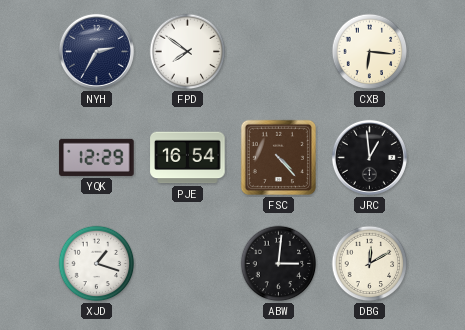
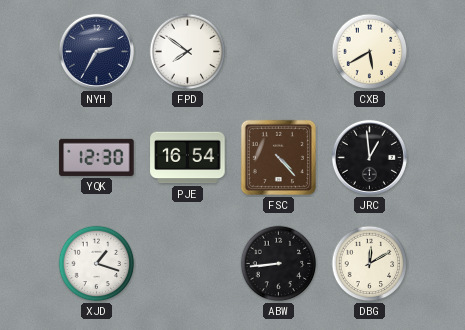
CXB: 6:16 -> 5:40
YQK: 12:29 -> 12:30
ABW: 3:01 -> 8:44
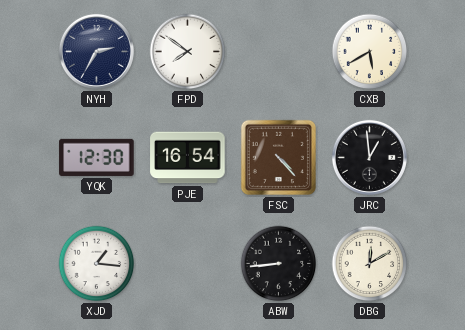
XJD: 1:18 -> 1:16
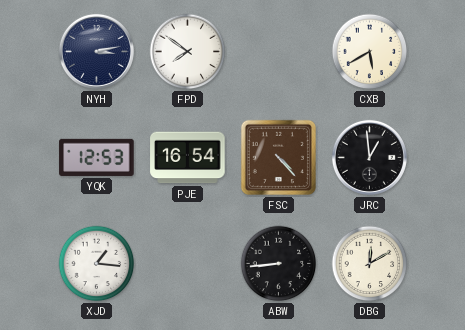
NYH: 2:35 -> 3:13
YQK: 12:30 -> 12:53
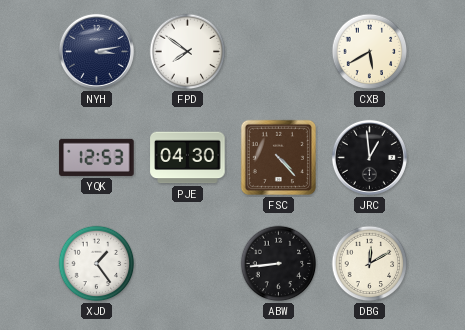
PJE: 16:54 -> 04:30
XJD: 1:16 -> 1:24
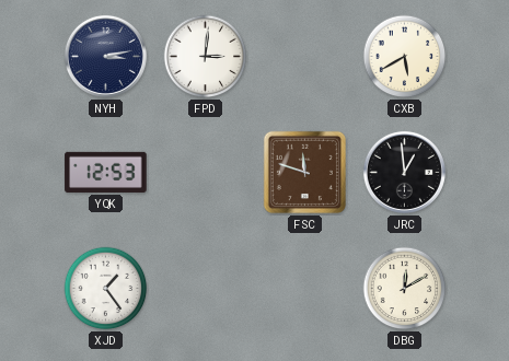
FPD: 7:51 -> 3:01
PJE: 04:30 -> none
FSC: 4:23 -> 11:48
ABW: 8:44 -> none
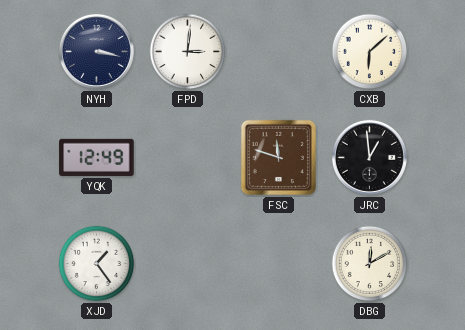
NYH: 3:13 -> 3:17
CXB: 5:40 -> 6:08
YQK: 12:53 -> 12:49
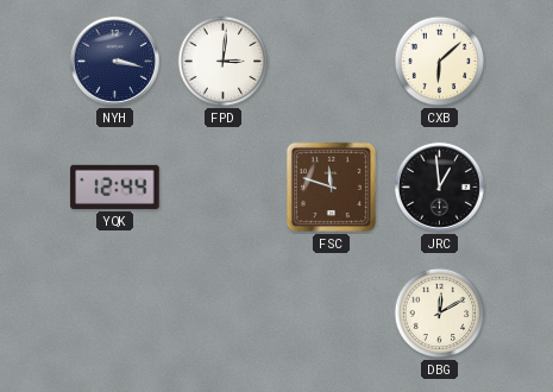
YQK: 12:49 -> 12:44
XJD: 1:24 -> none
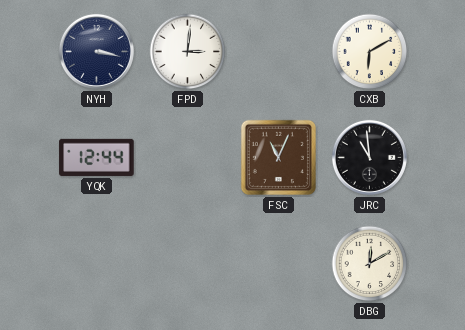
CXB: 6:08 -> 6:10
FSC: 11:48 -> 11:04
JRC: 12:59 -> 10:59
